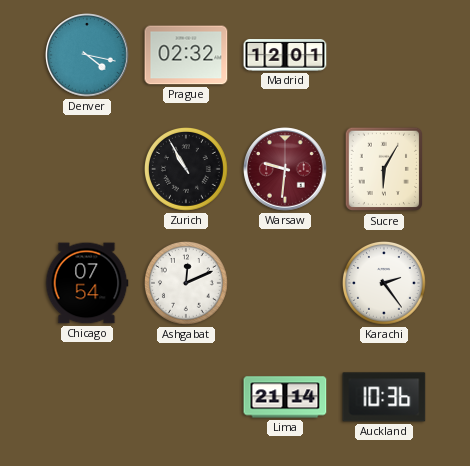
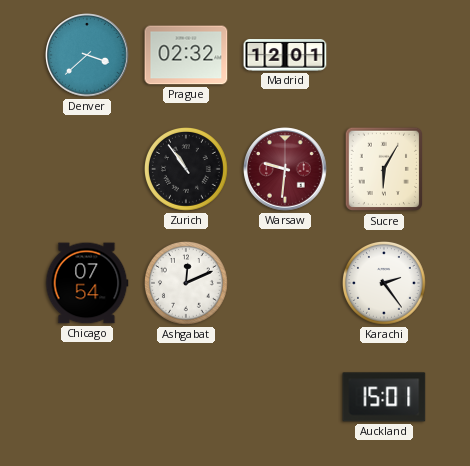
Denver: 4:17 -> 3:38
Zurich: 10:55 -> 10:54
Lima: 21:14 -> none
Auckland: 10:36 -> 15:01
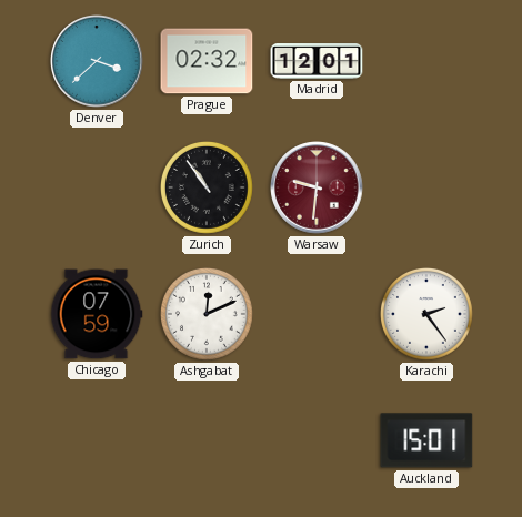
Sucre: 6:05 -> none
Chicago: 07:54 -> 07:59
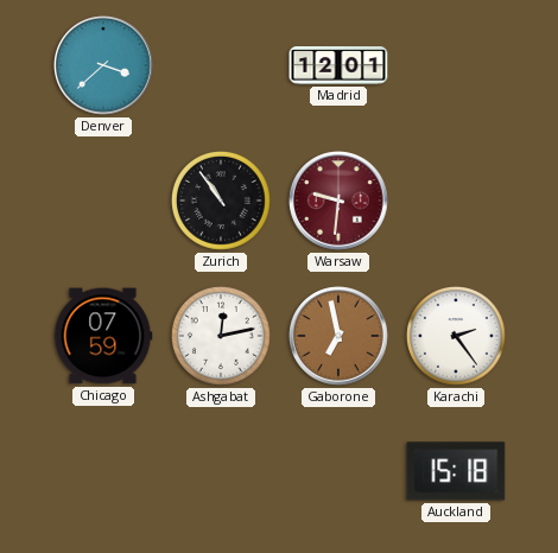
Prague: 02:32 -> none
Ashgabat: 12:11 -> 12:13
Gaborone: none -> 6:58
Auckland: 15:01 -> 15:18
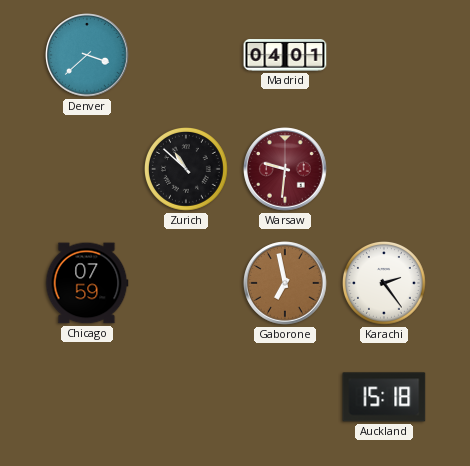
Madrid: 12:01 -> 04:01
Zurich: 10:54 -> 10:52
Ashgabat: 12:13 -> none
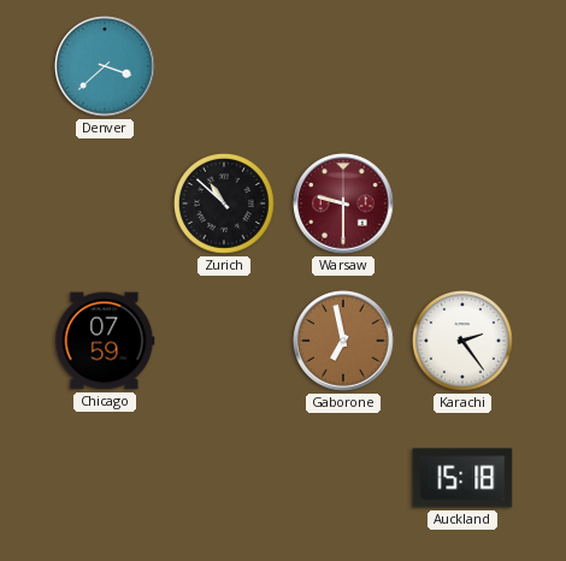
Madrid: 04:01 -> none
Warsaw: 9:31 -> 9:30
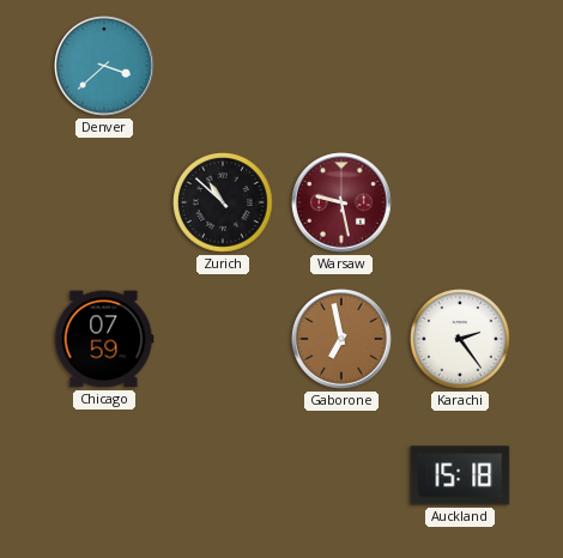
Warsaw: 9:30 -> 9:28
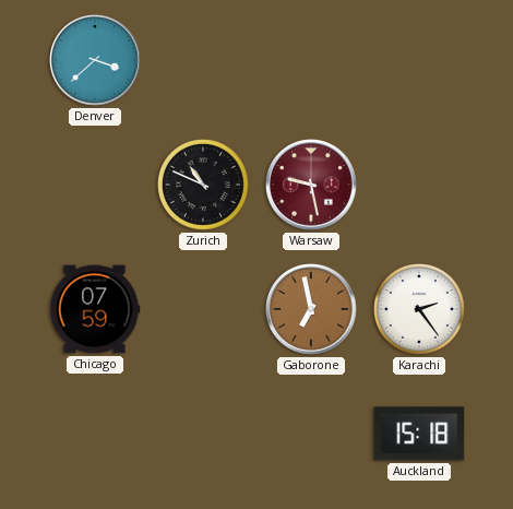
Zurich: 10:52 -> 10:49
